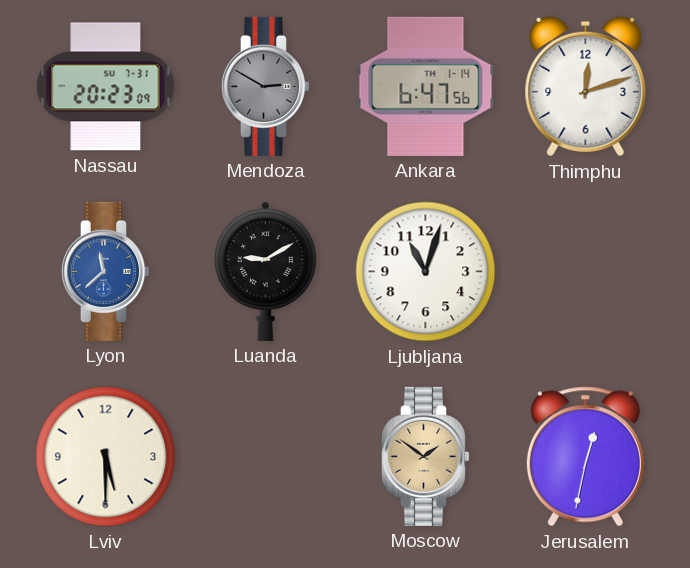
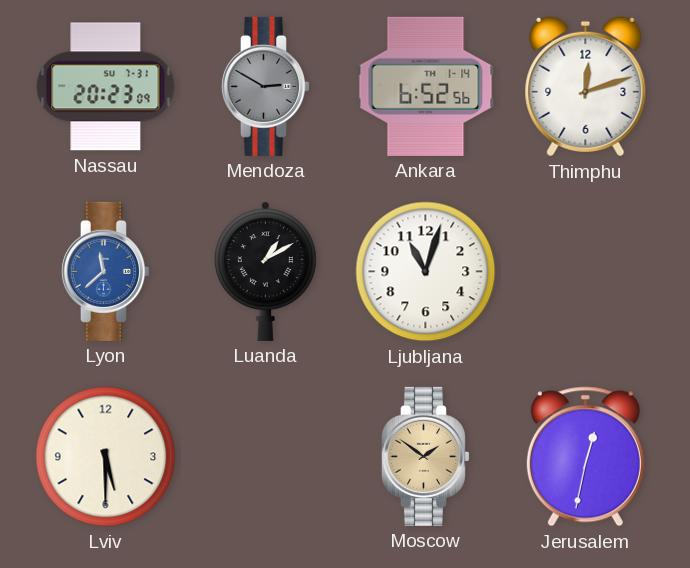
Ankara: 6:47 -> 6:52
Luanda: 9:10 -> 1:10
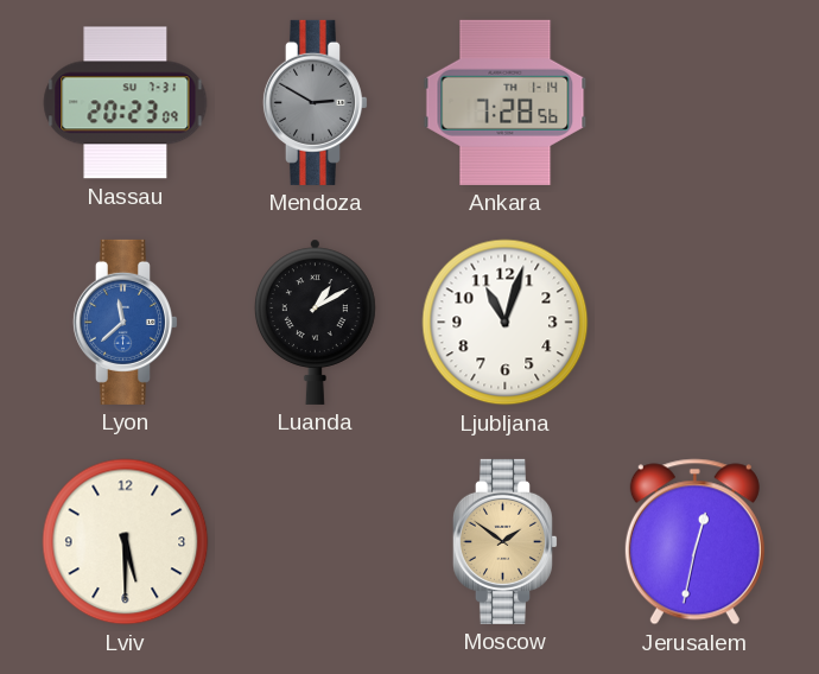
Ankara: 6:52 -> 7:28
Thimphu: 12:12 -> none
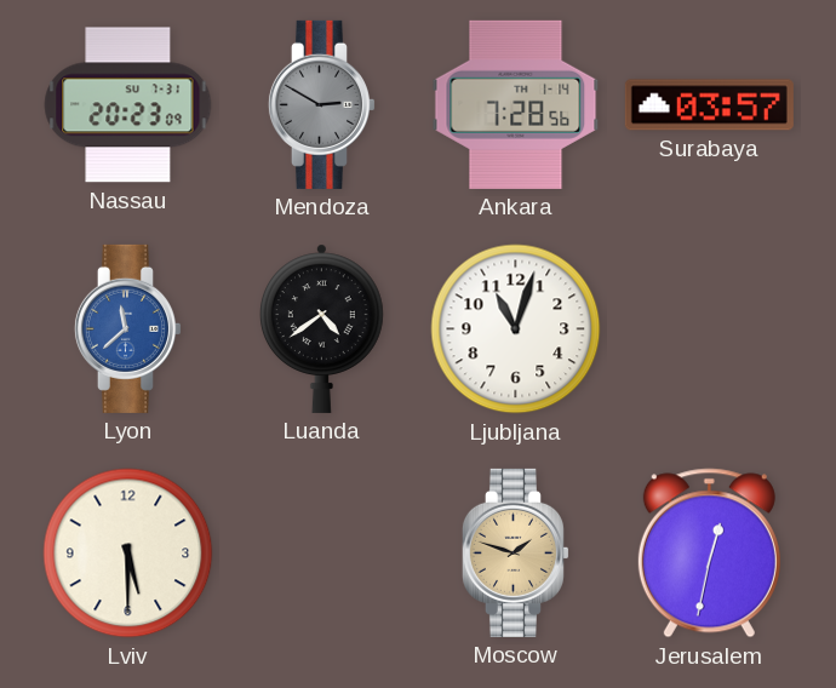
Surabaya: none -> 03:57
Luanda: 1:10 -> 4:39
Moscow: 1:51 -> 1:48
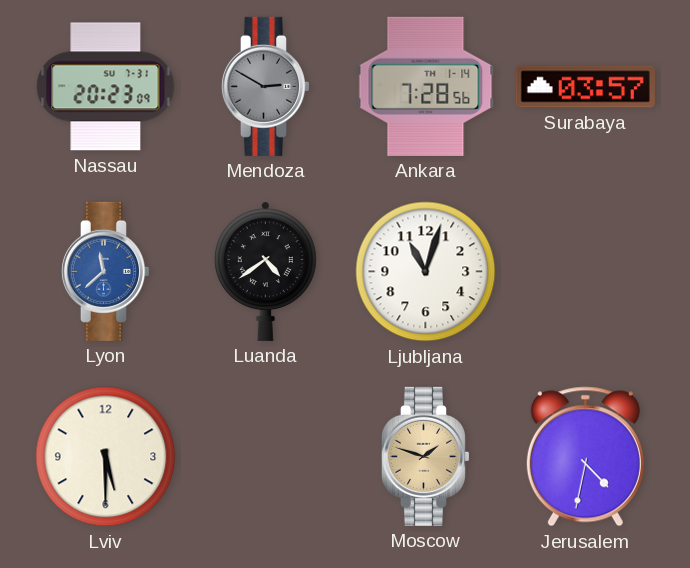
Jerusalem: 12:32 -> 4:32
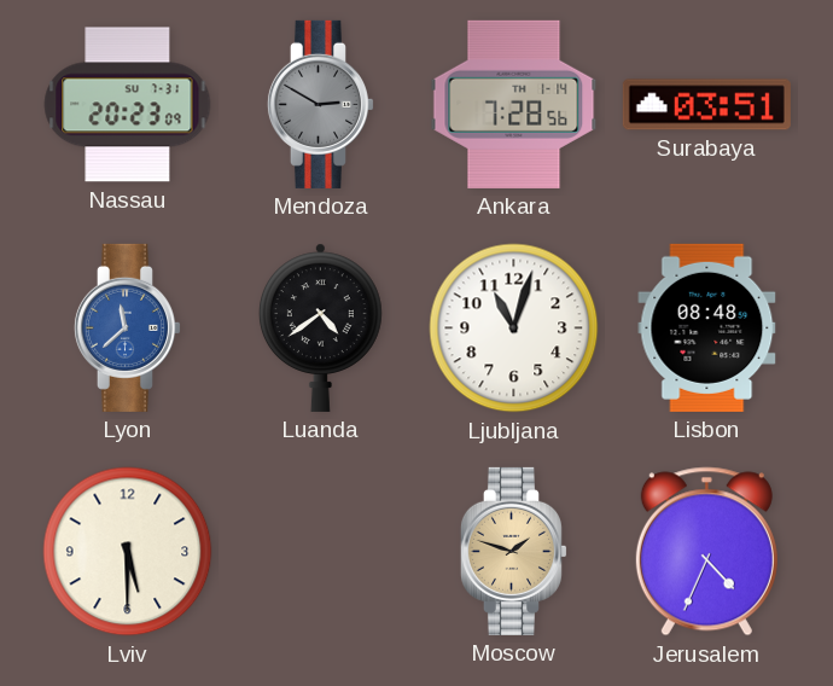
Surabaya: 03:57 -> 03:51
Lisbon: none -> 08:48
Jerusalem: 4:32 -> 4:34
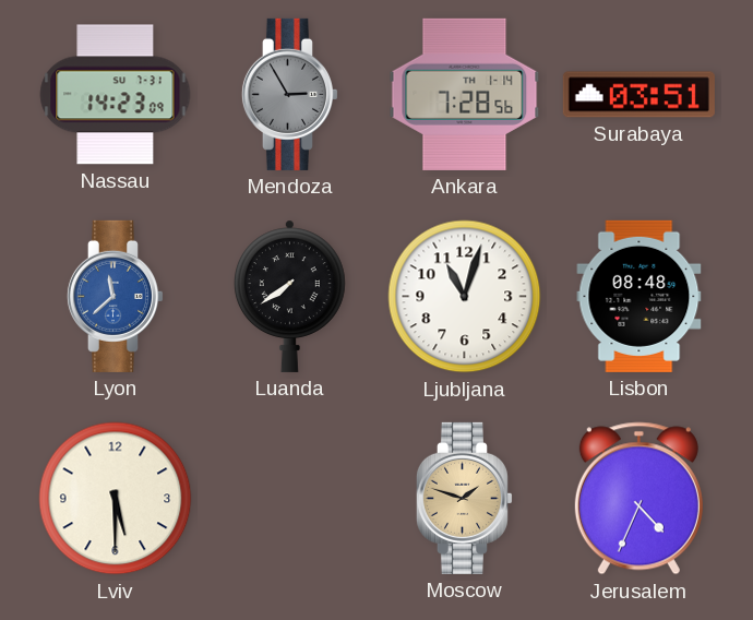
Nassau: 20:23 -> 14:23
Mendoza: 2:50 -> 2:55
Luanda: 4:39 -> 7:39
